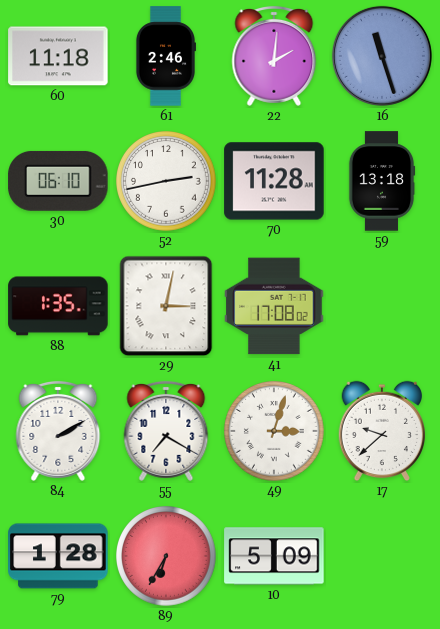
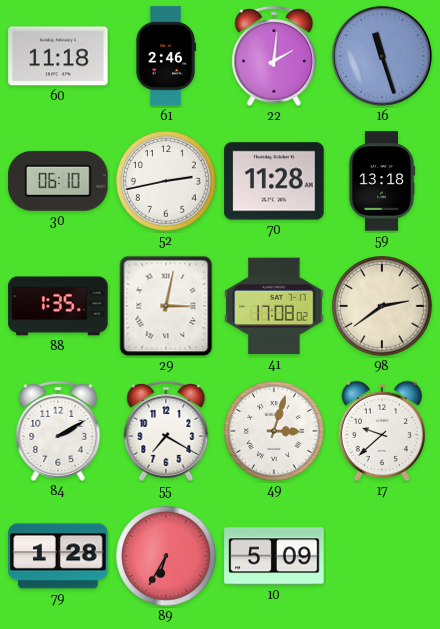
98: none -> 2:39
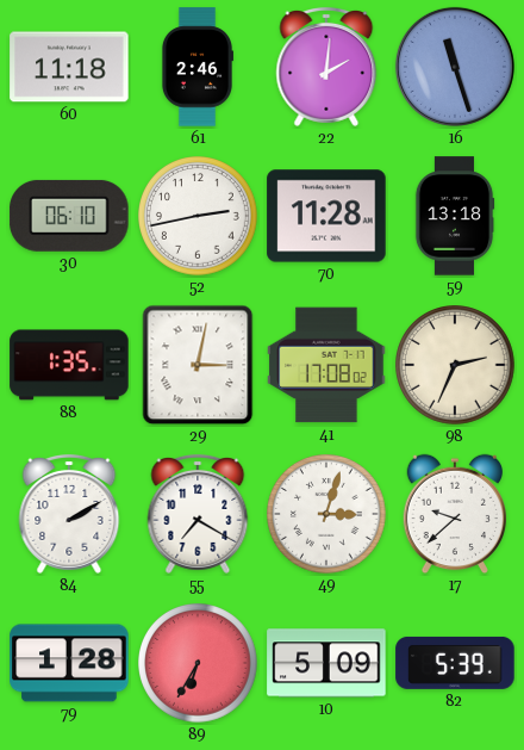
98: 2:39 -> 2:34
82: none -> 5:39
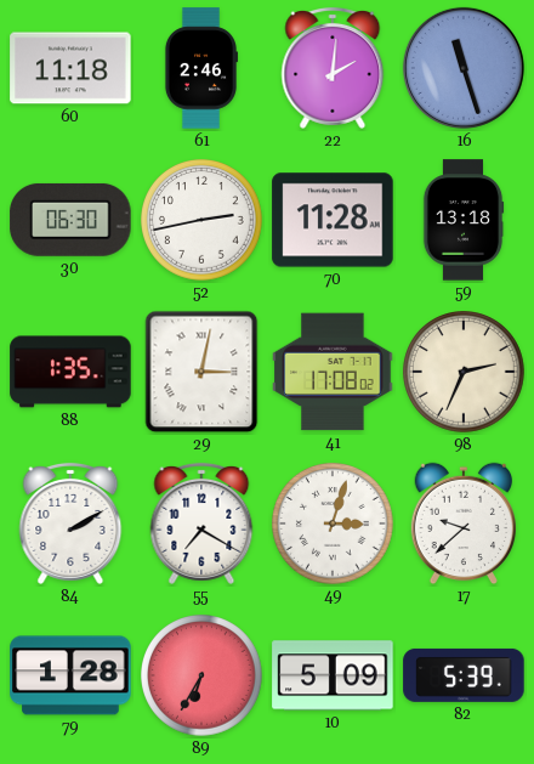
30: 06:10 -> 06:30
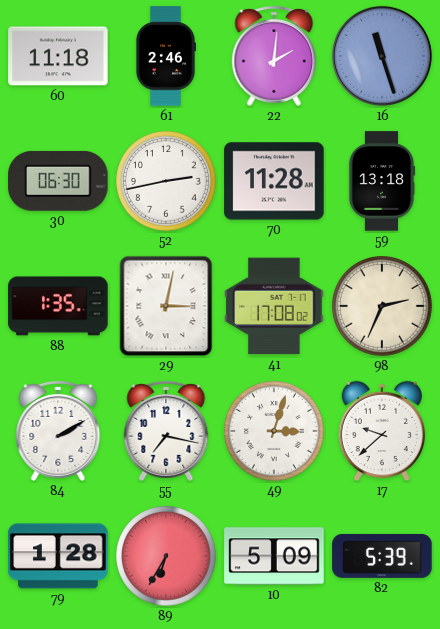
55: 7:20 -> 7:17
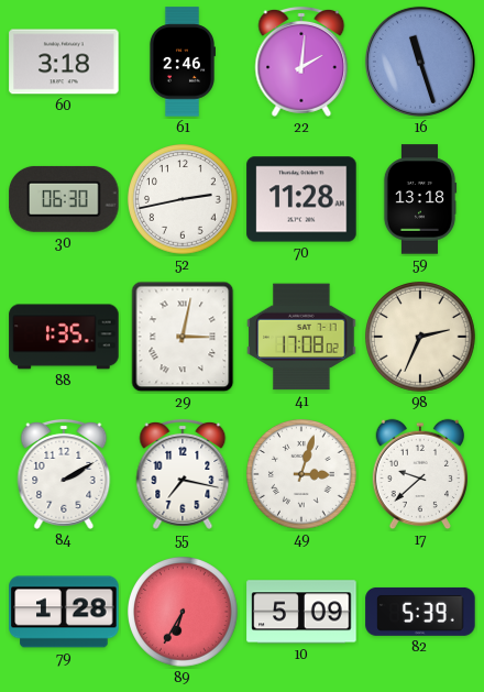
60: 11:18 -> 3:18
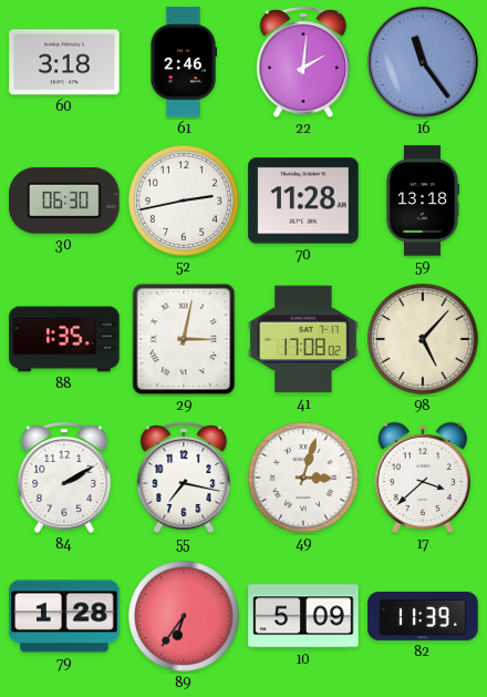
16: 11:27 -> 11:24
98: 2:34 -> 5:07
17: 9:38 -> 3:38
89: 6:35 -> 6:36
82: 5:39 -> 11:39
